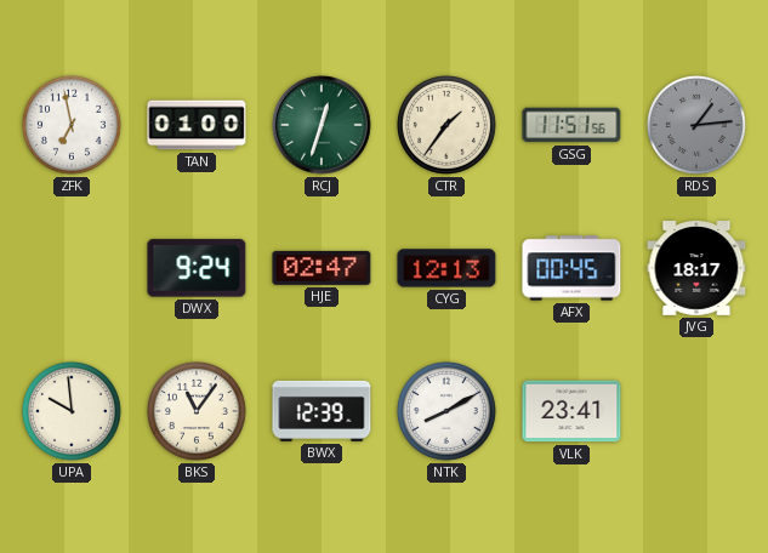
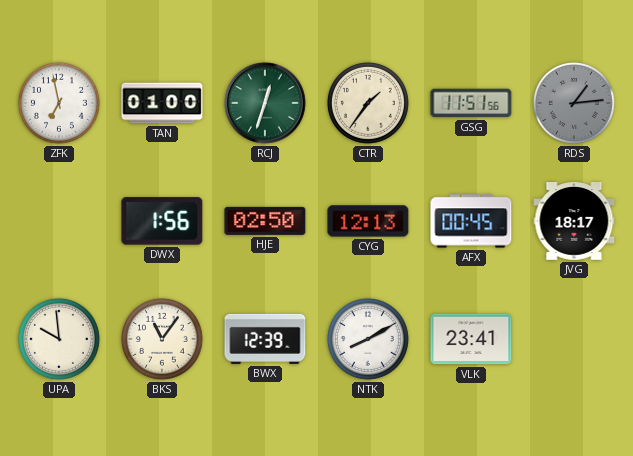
DWX: 9:24 -> 1:56
HJE: 02:47 -> 02:50
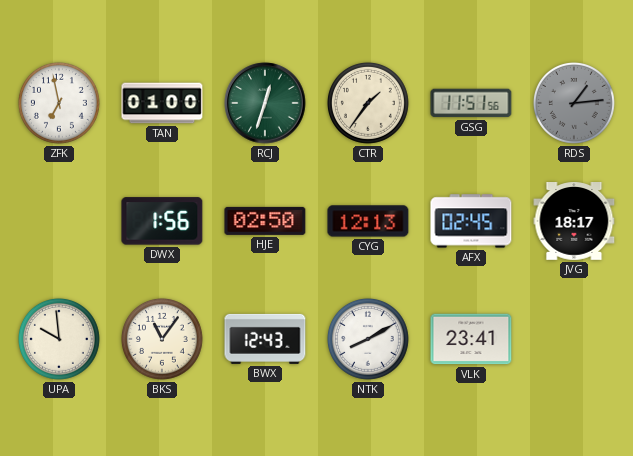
AFX: 00:45 -> 02:45
BWX: 12:39 -> 12:43
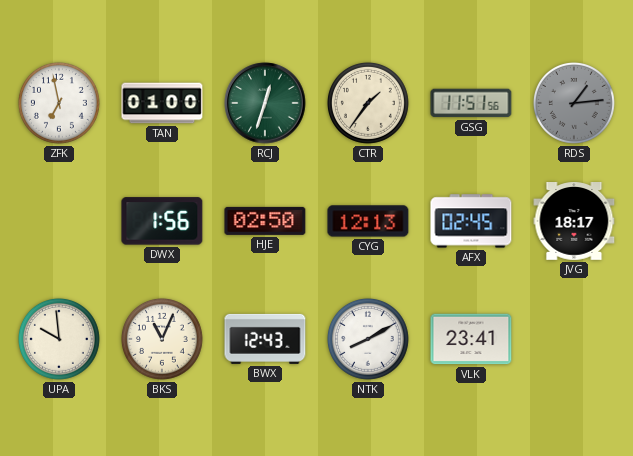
BKS: 11:06 -> 11:04
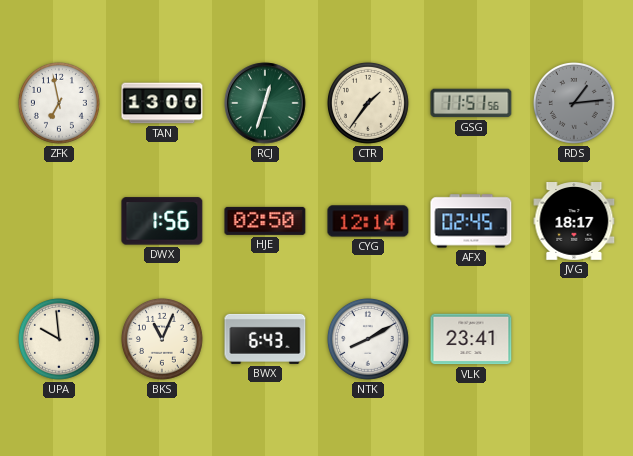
TAN: 01:00 -> 13:00
CYG: 12:13 -> 12:14
BWX: 12:43 -> 6:43
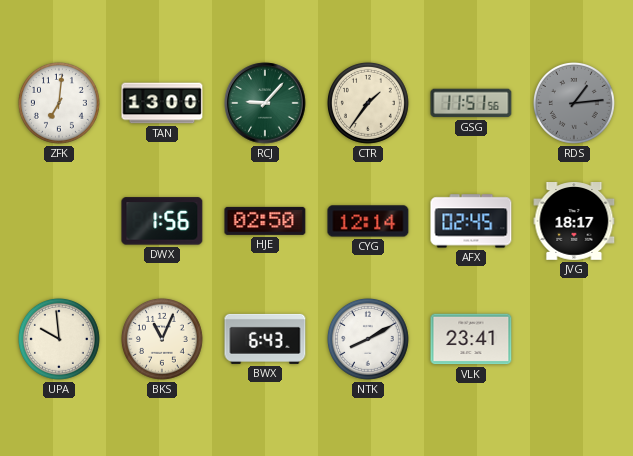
ZFK: 6:58 -> 7:01
RCJ: 12:33 -> 9:07
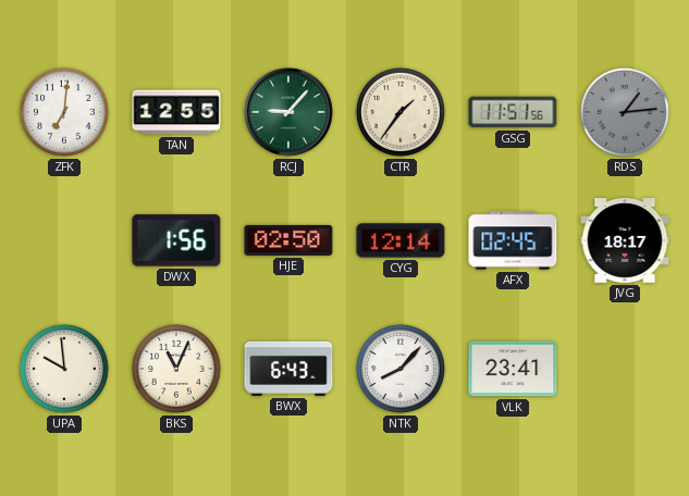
TAN: 13:00 -> 12:55
NTK: 8:10 -> 8:07
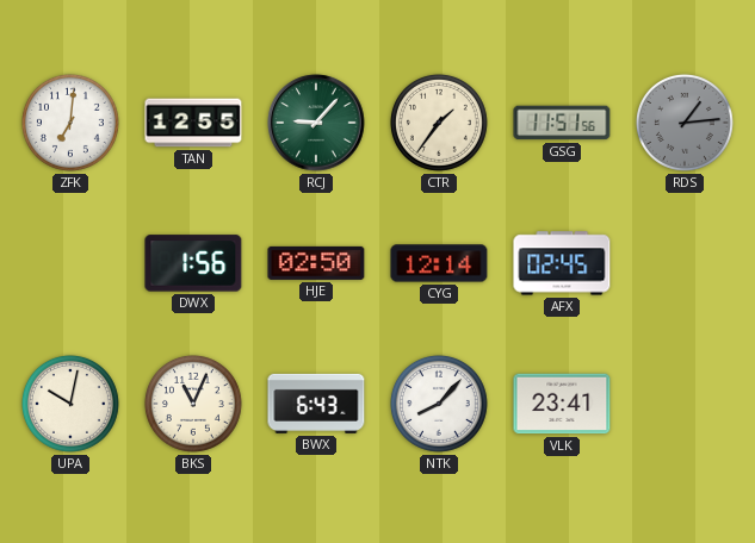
JVG: 18:17 -> none
UPA: 9:59 -> 10:02
